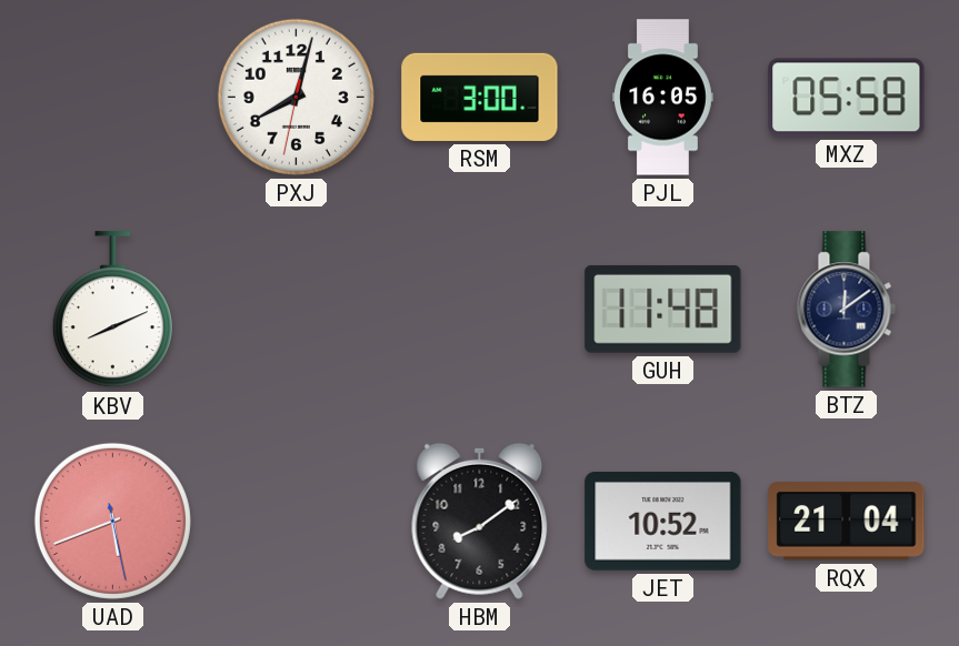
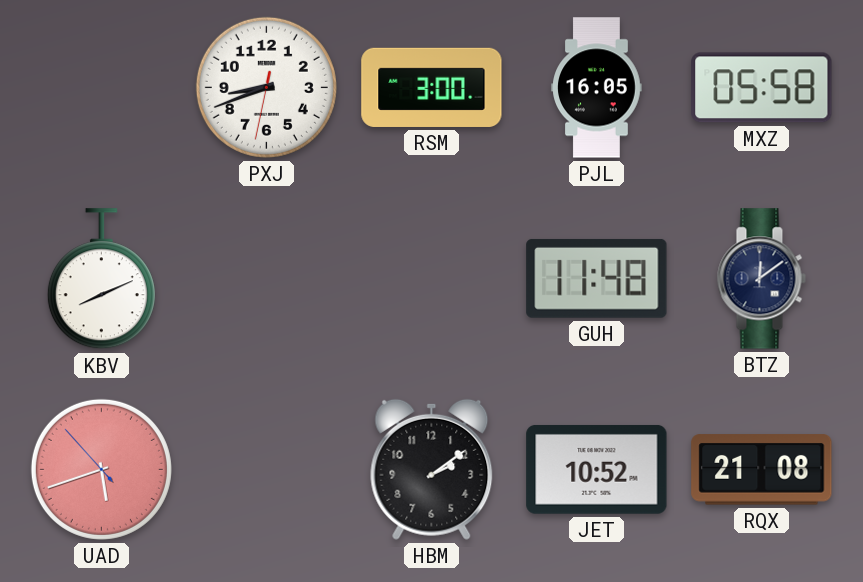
PXJ: 8:02 -> 8:41
UAD: 5:41:28 -> 5:41:53
HBM: 8:09 -> 2:09
RQX: 21:04 -> 21:08
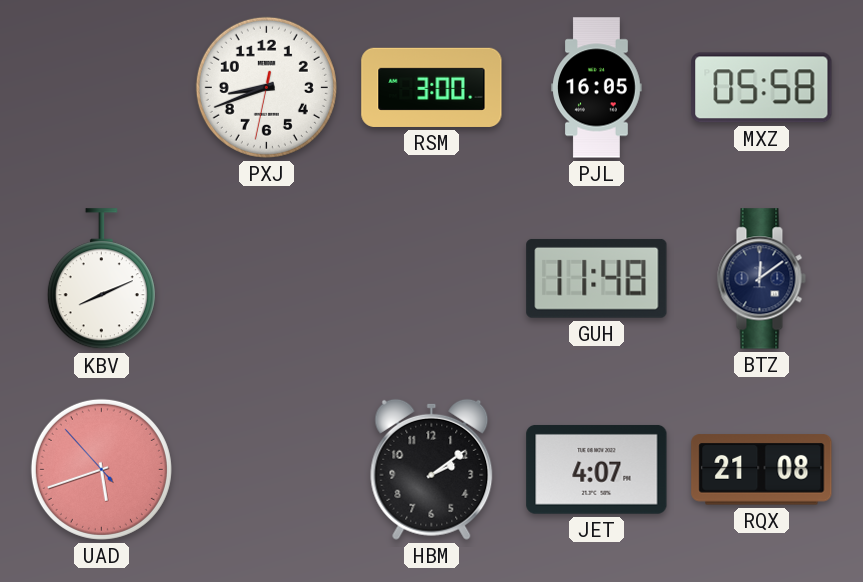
JET: 10:52 -> 4:07
